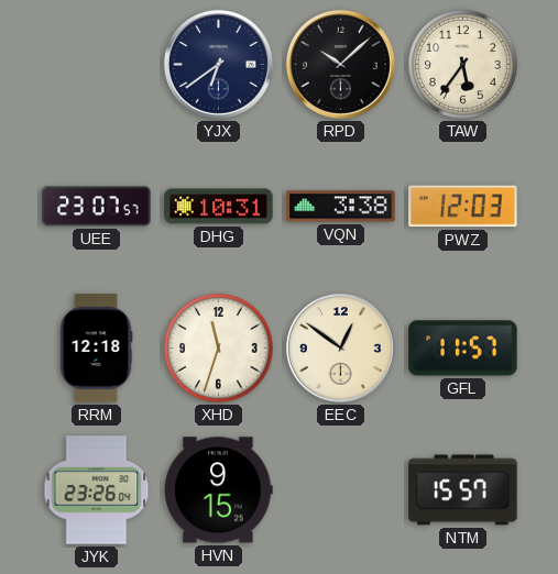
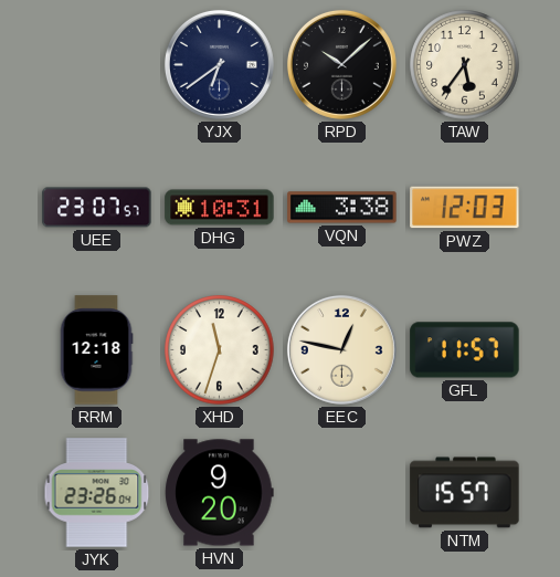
EEC: 12:51 -> 12:47
HVN: 9:15 -> 9:20
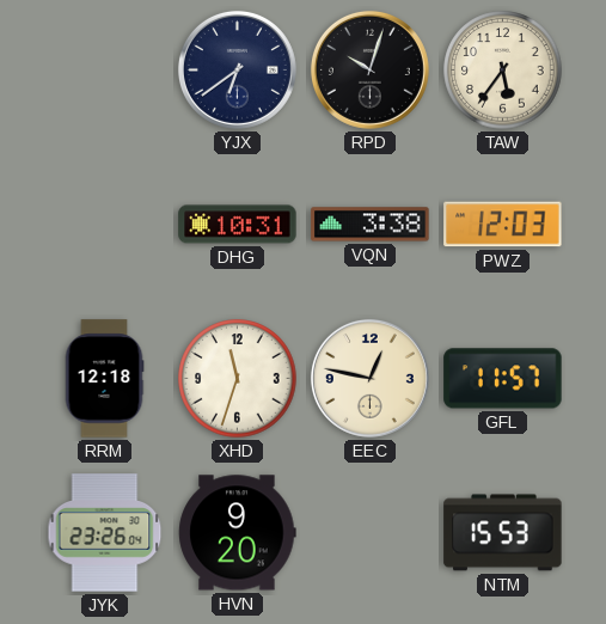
RPD: 10:08 -> 10:03
UEE: 23:07 -> none
NTM: 15:57 -> 15:53
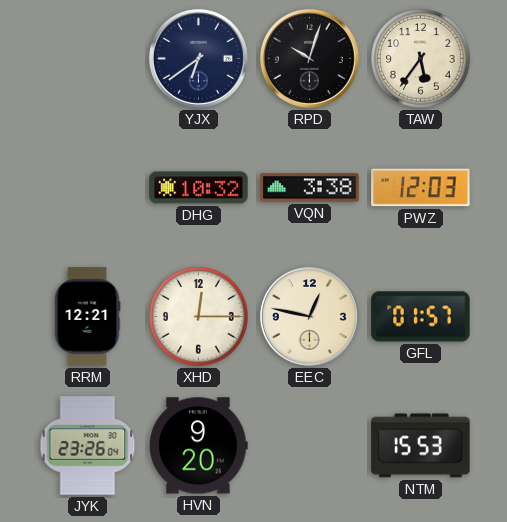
DHG: 10:31 -> 10:32
RRM: 12:18 -> 12:21
XHD: 11:33 -> 12:15
GFL: 11:57 -> 01:57
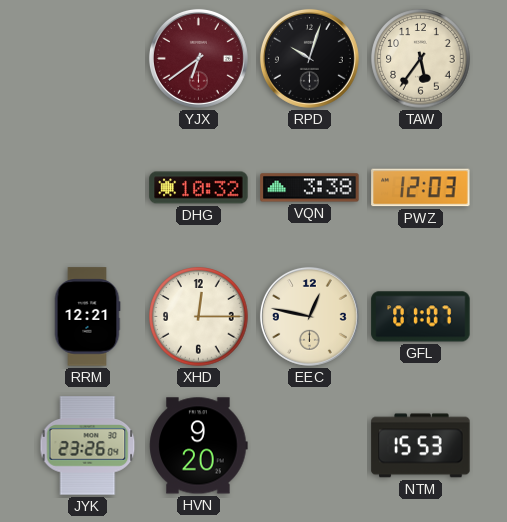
YJX dial: navy -> burgundy
GFL: 01:57 -> 01:07
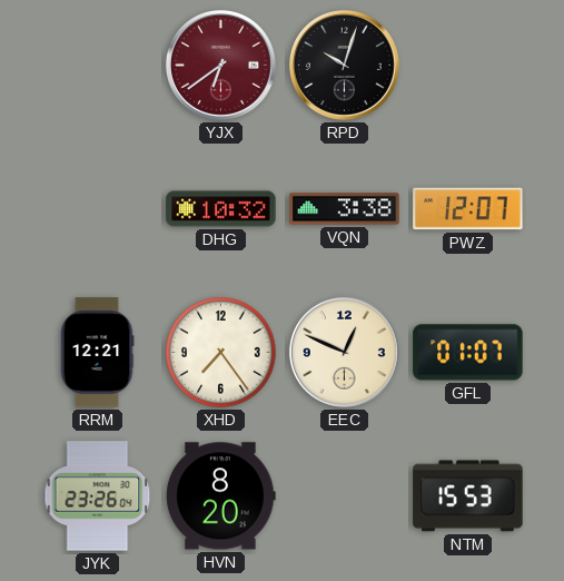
TAW: 5:36 -> none
PWZ: 12:03 -> 12:07
XHD: 12:15 -> 7:24
EEC: 12:47 -> 12:49
HVN: 9:20 -> 8:20
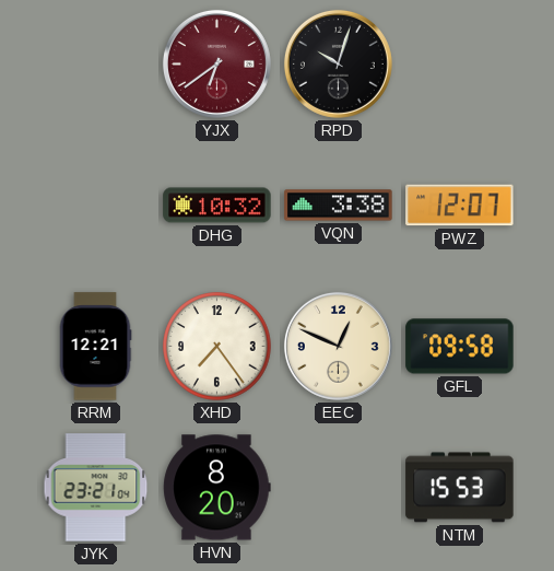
GFL: 01:07 -> 09:58
JYK: 23:26 -> 23:21
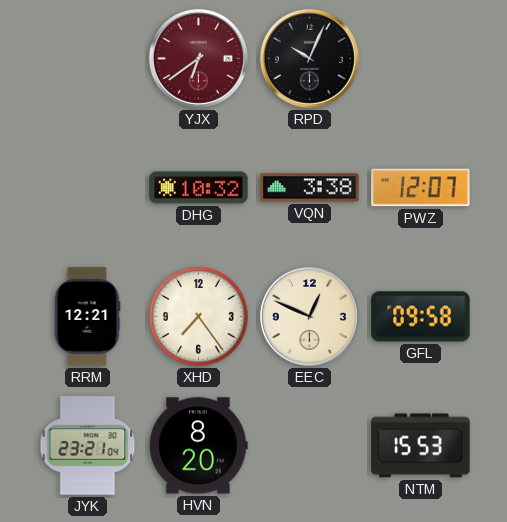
RPD: 10:03 -> 10:04
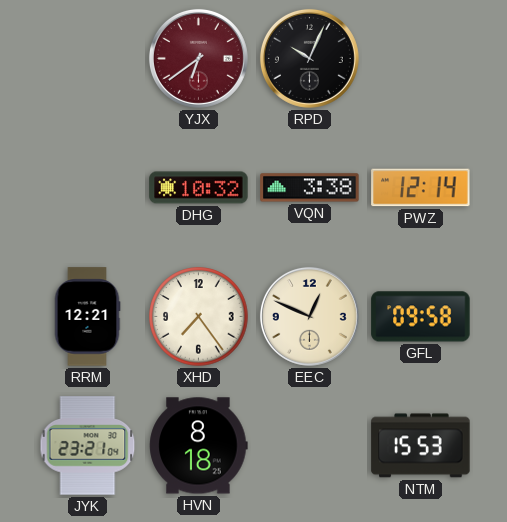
PWZ: 12:07 -> 12:14
HVN: 8:20 -> 8:18
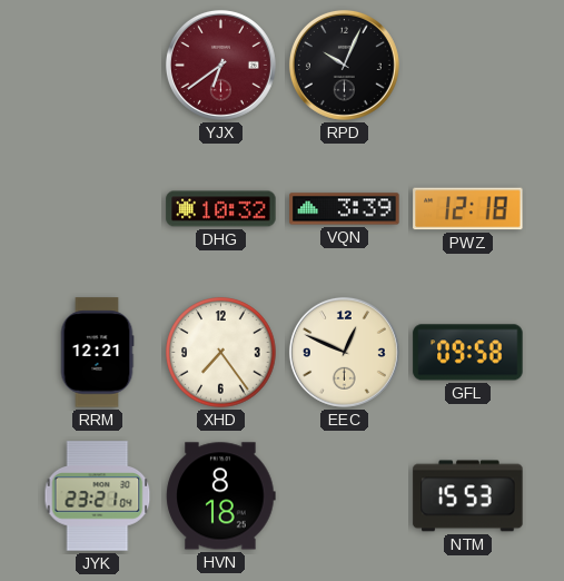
VQN: 3:38 -> 3:39
PWZ: 12:14 -> 12:18
